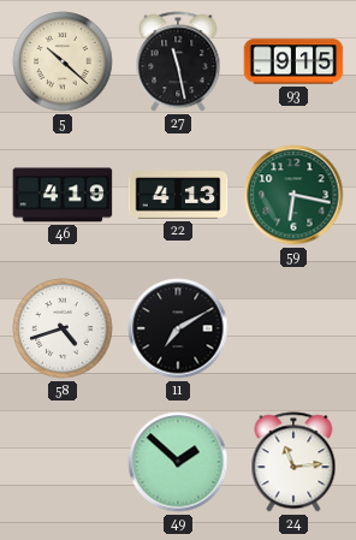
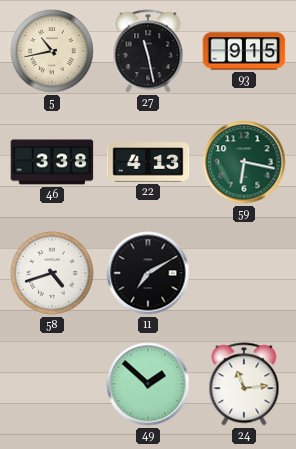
5: 10:22 -> 10:43
46: 4:19 -> 3:38
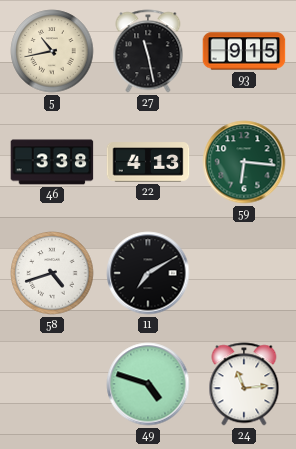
59: 6:17 -> 6:16
49: 1:52 -> 4:48
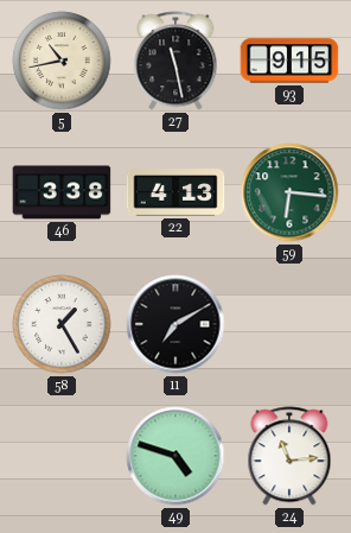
58: 4:42 -> 1:25
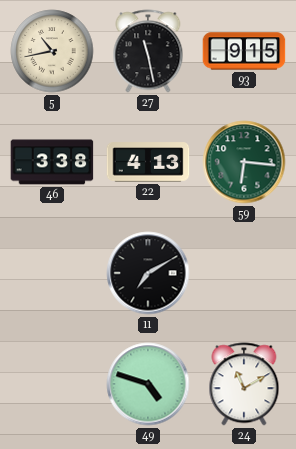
58: 1:25 -> none
24: 11:14 -> 11:10
